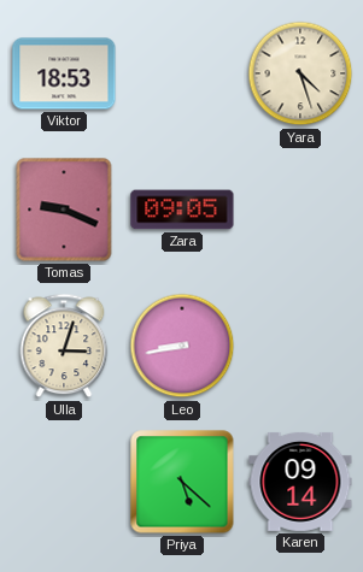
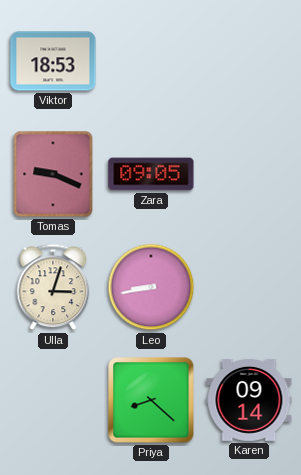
Yara: 4:27 -> none
Priya: 5:22 -> 8:22
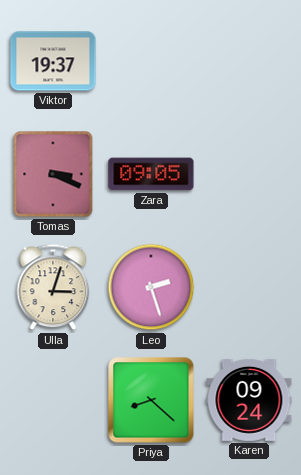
Viktor: 18:53 -> 19:37
Tomas: 9:19 -> 3:19
Leo: 8:43 -> 2:27
Karen: 09:14 -> 09:24
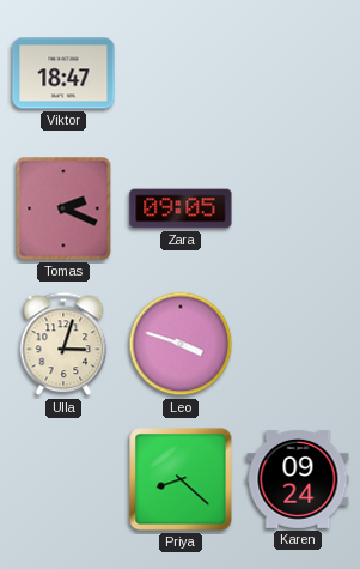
Viktor: 19:37 -> 18:47
Tomas: 3:19 -> 2:19
Leo: 2:27 -> 3:48
